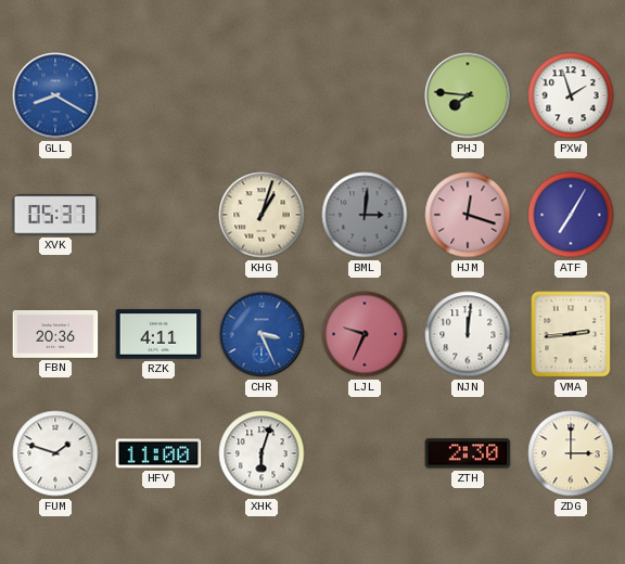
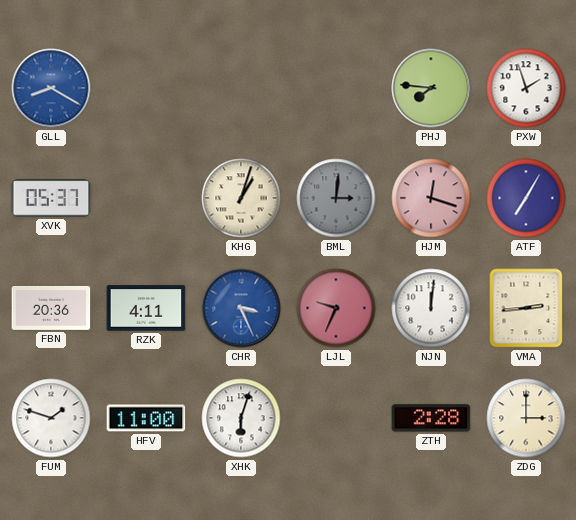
ZTH: 2:30 -> 2:28
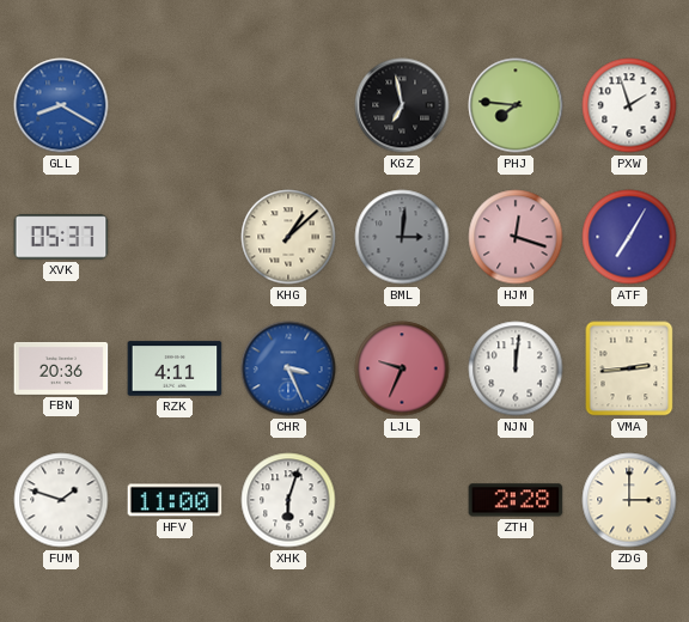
KGZ: none -> 6:58
KHG: 1:03 -> 1:08
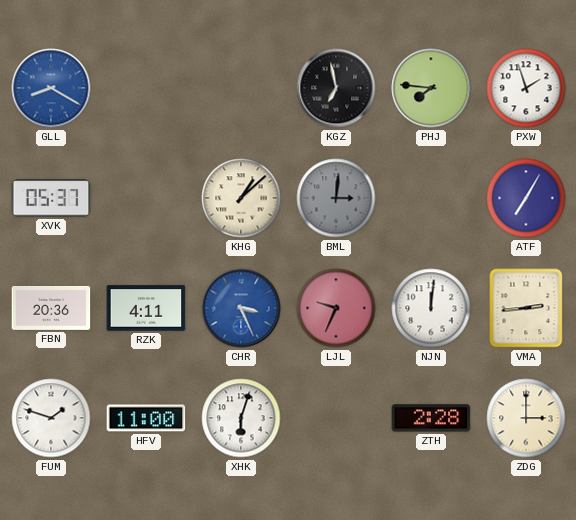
HJM: 12:18 -> none
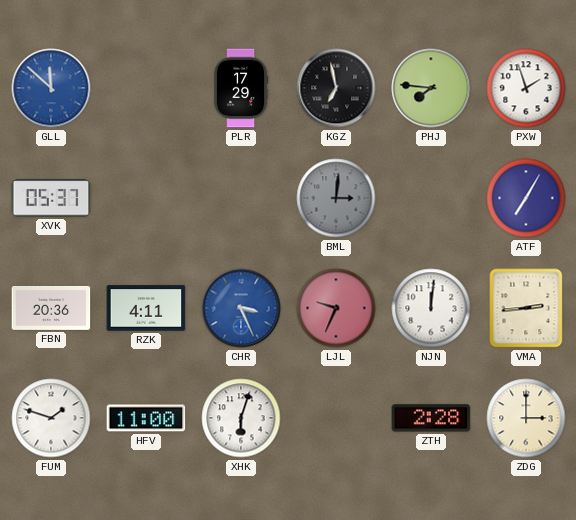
GLL: 8:20 -> 11:52
PLR: none -> 17:29
KHG: 1:08 -> none
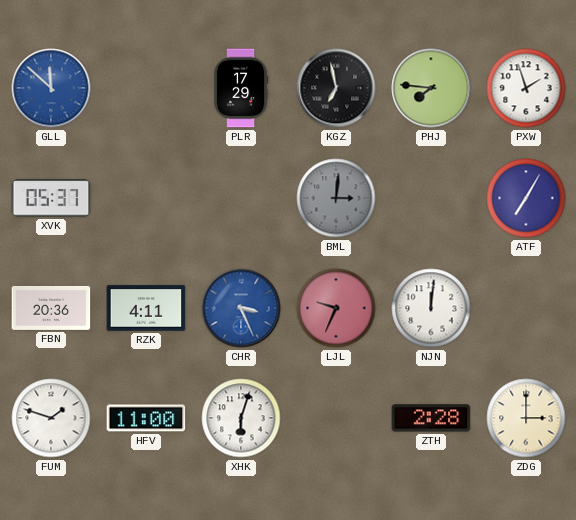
VMA: 2:44 -> none
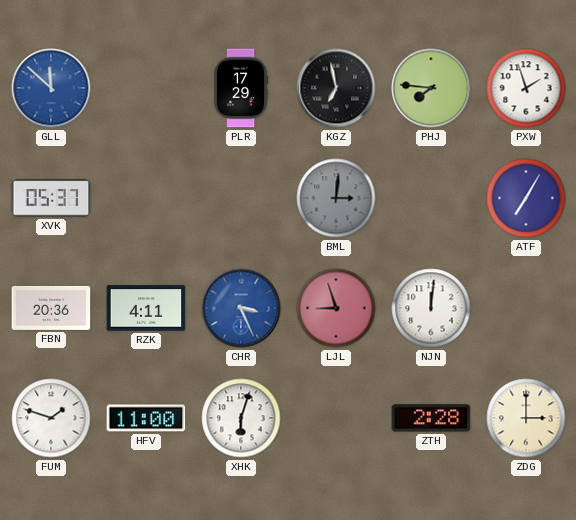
LJL: 9:34 -> 8:57
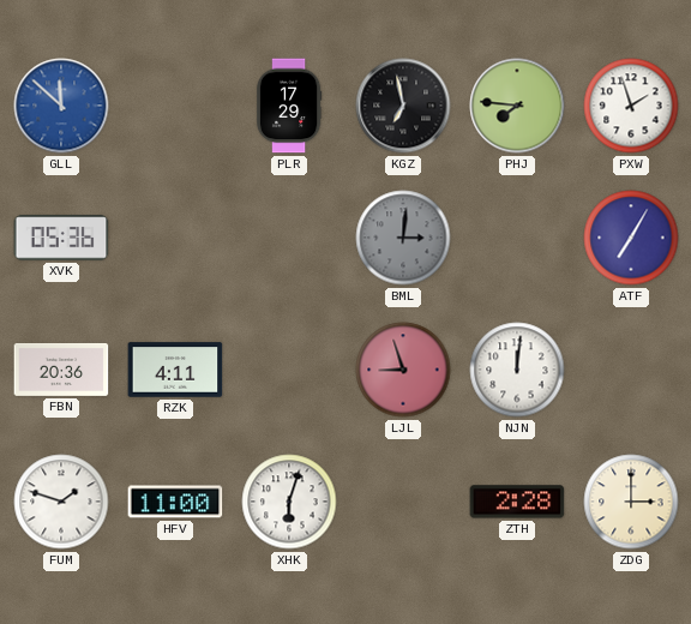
XVK: 05:37 -> 05:36
CHR: 3:26 -> none
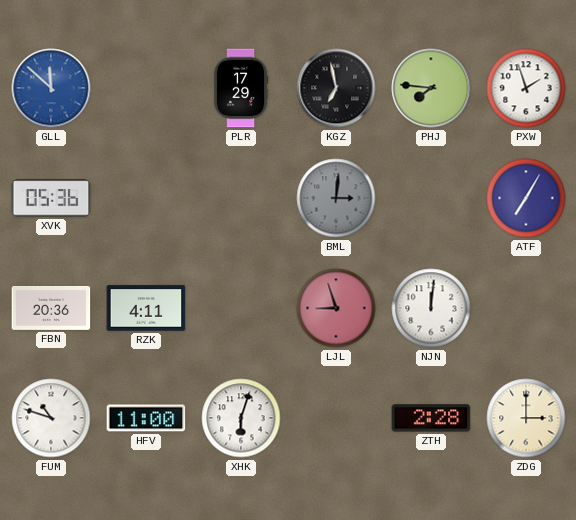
FUM: 1:48 -> 10:48
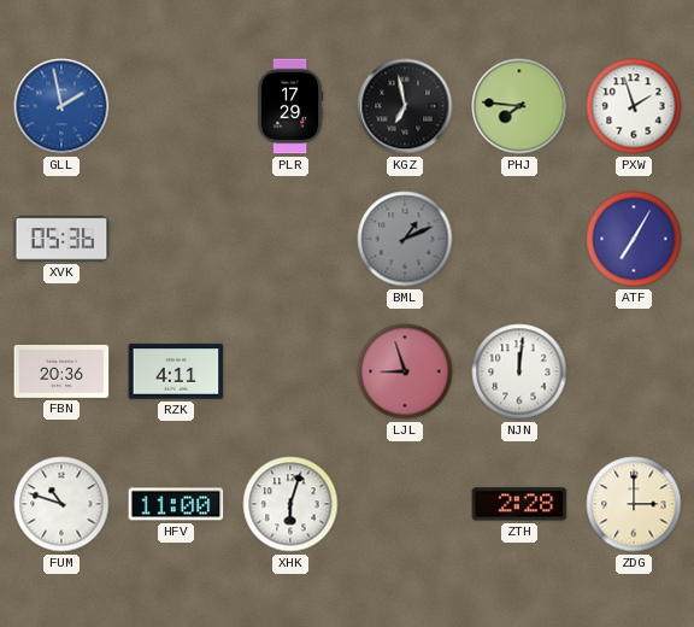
GLL: 11:52 -> 1:58
BML: 3:01 -> 1:11
